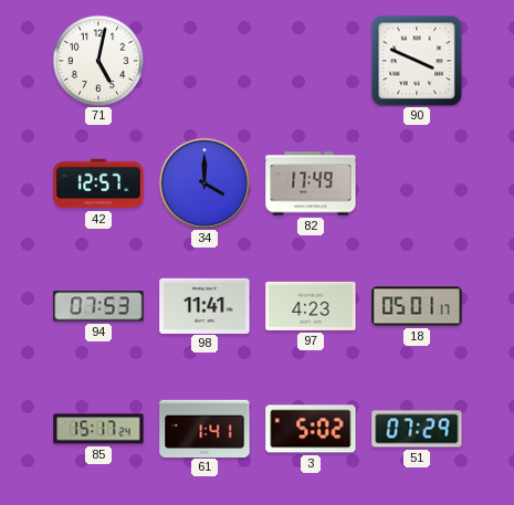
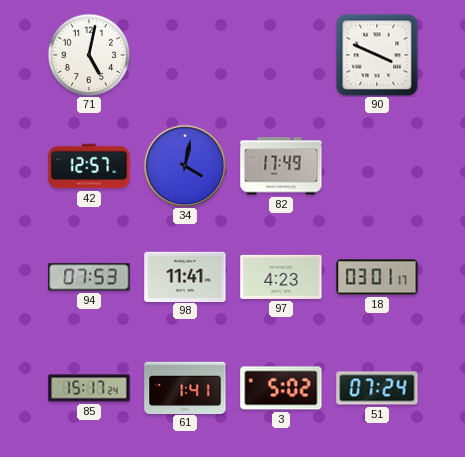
34: 4:00 -> 4:02
18: 05:01 -> 03:01
51: 07:29 -> 07:24
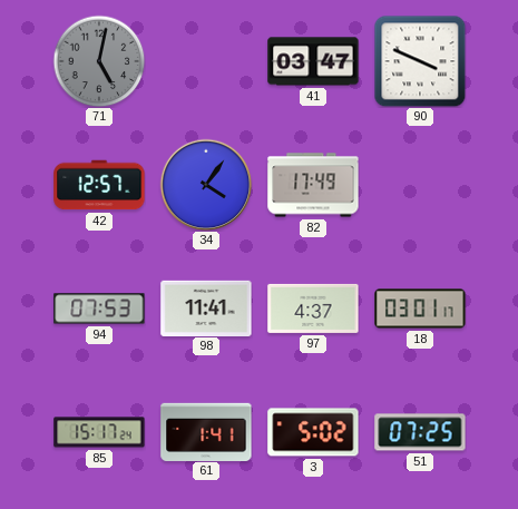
71 dial: white -> grey
41: none -> 03:47
34: 4:02 -> 4:06
97: 4:23 -> 4:37
51: 07:24 -> 07:25
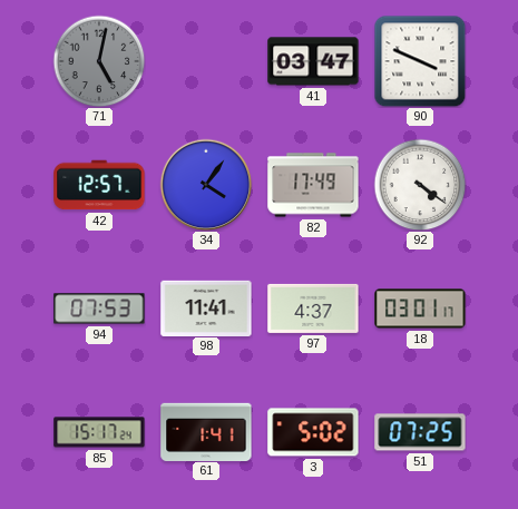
92: none -> 4:21
